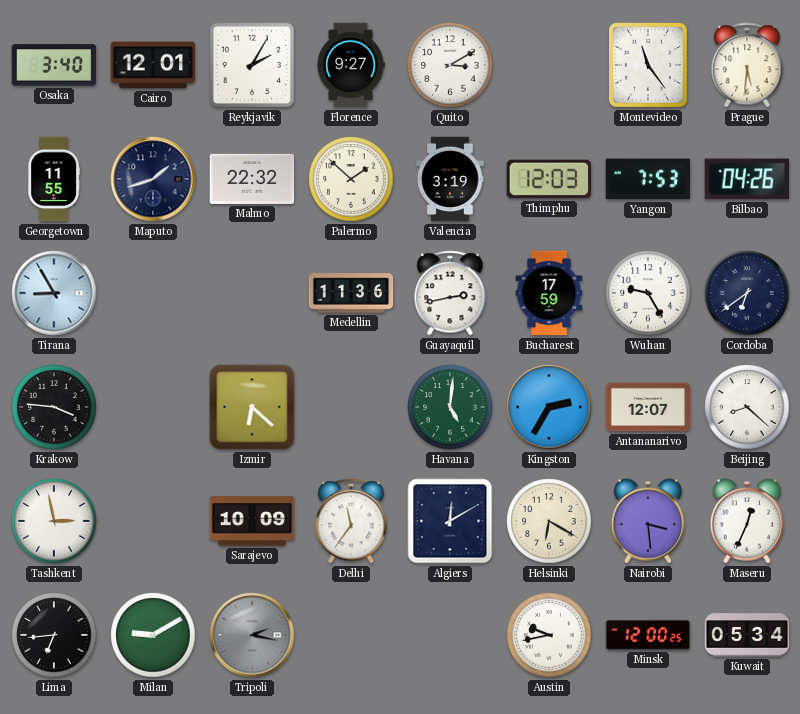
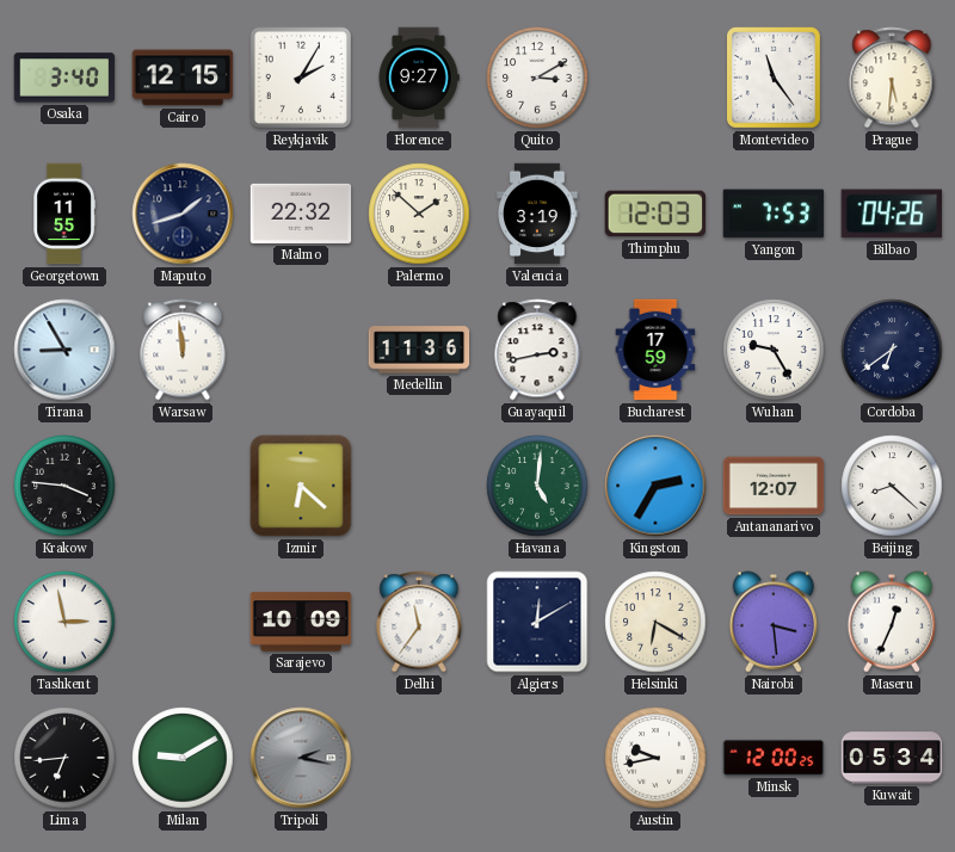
Cairo: 12:01 -> 12:15
Warsaw: none -> 11:59
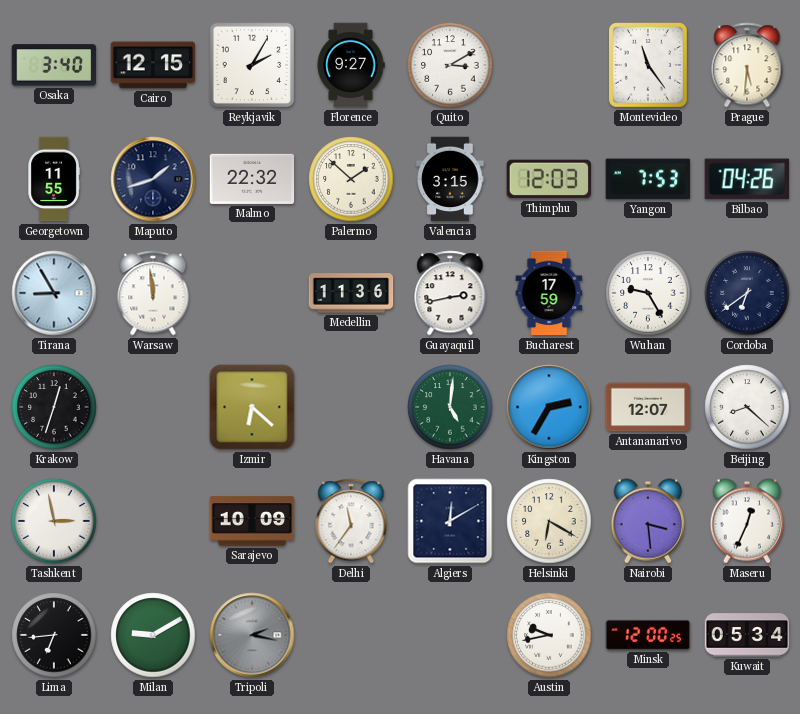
Valencia: 3:19 -> 3:15
Krakow: 3:46 -> 12:33
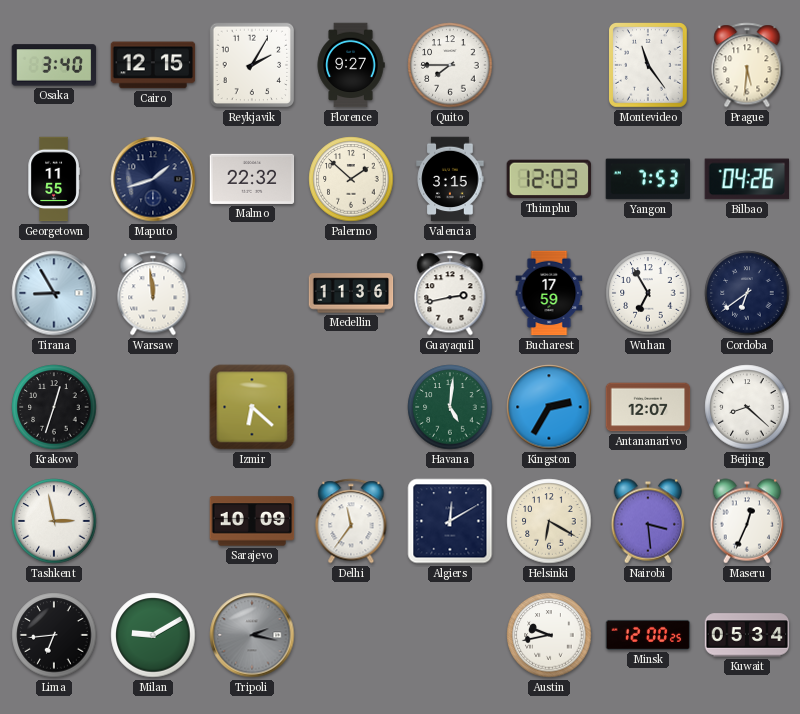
Quito: 3:10 -> 7:45
Wuhan: 9:25 -> 6:55
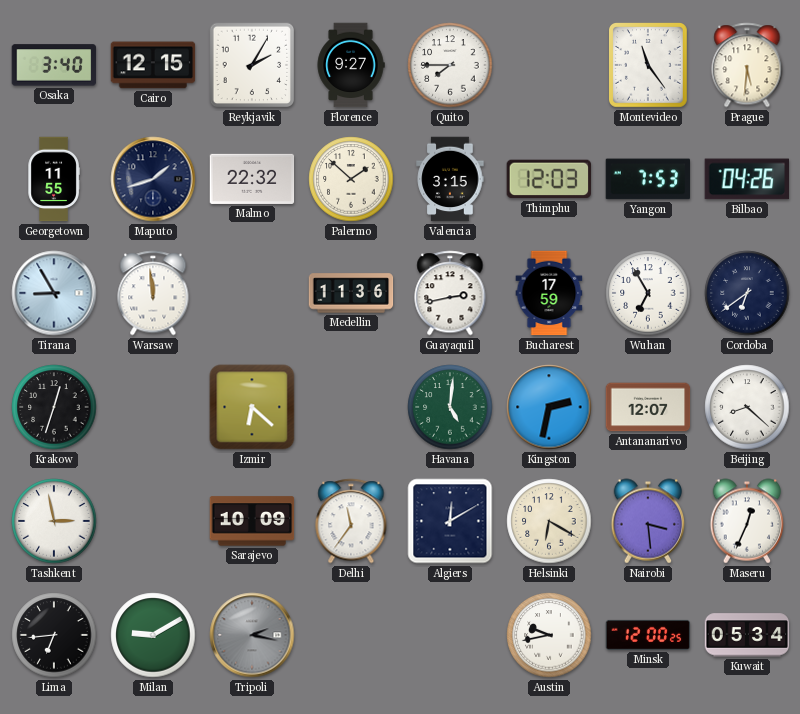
Kingston: 2:35 -> 2:32
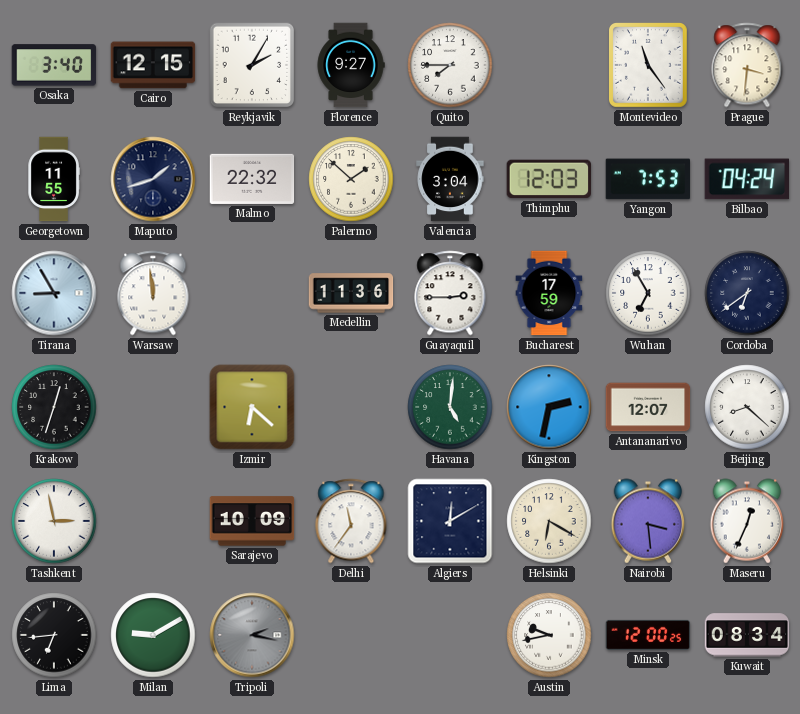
Prague: 5:31 -> 3:31
Valencia: 3:15 -> 3:04
Bilbao: 04:26 -> 04:24
Guayaquil: 2:43 -> 2:45
Kuwait: 05:34 -> 08:34
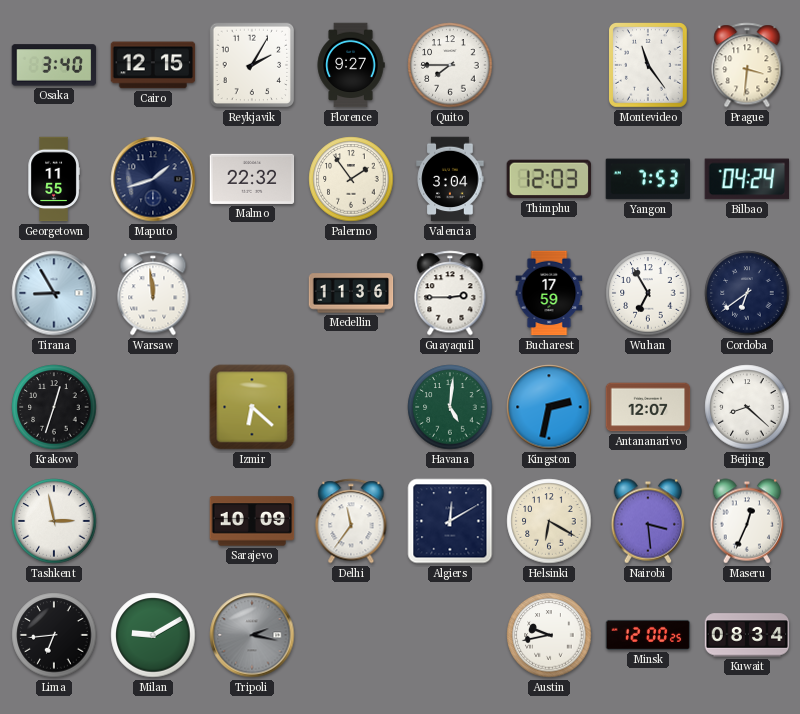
Palermo: 1:52 -> 1:54
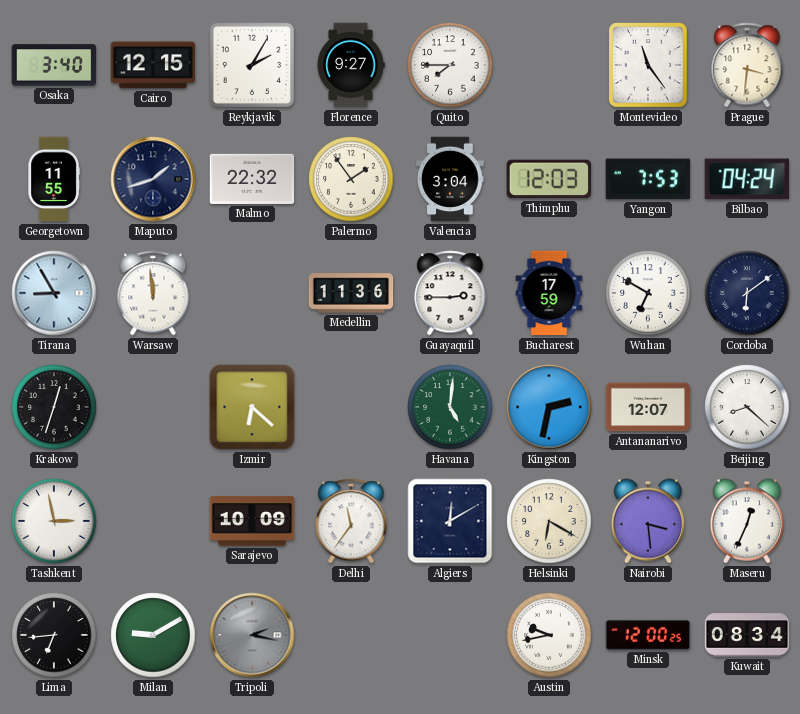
Wuhan: 6:55 -> 6:50
Cordoba: 6:39 -> 6:09
